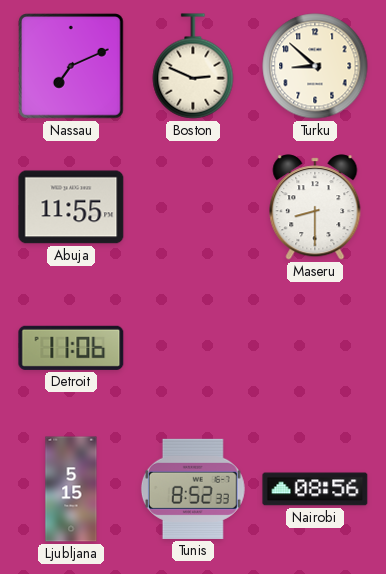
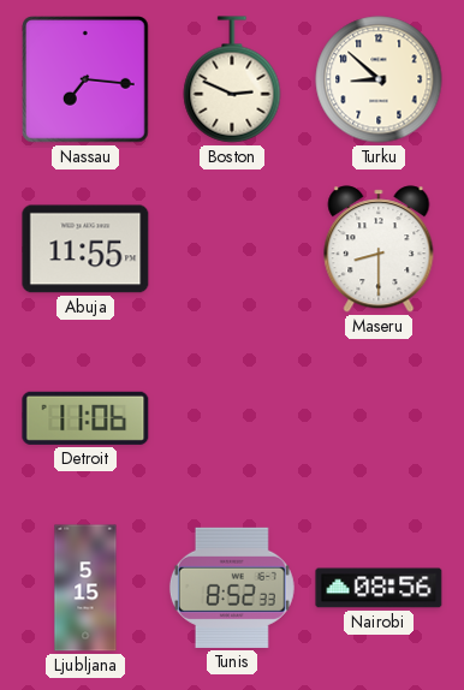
Nassau: 7:11 -> 7:16
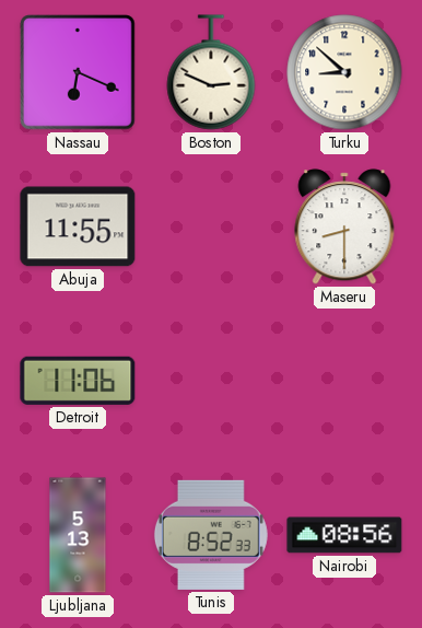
Nassau: 7:16 -> 6:19
Ljubljana: 5:15 -> 5:13
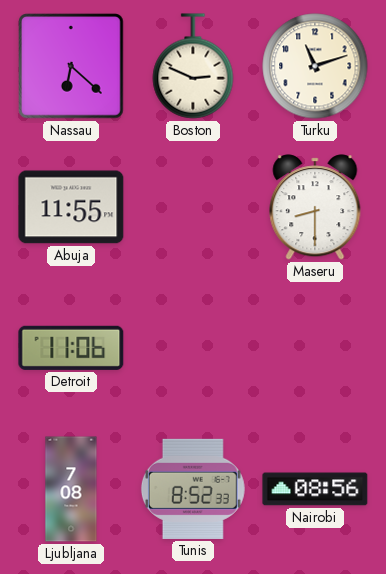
Nassau: 6:19 -> 6:22
Turku: 8:52 -> 11:12
Ljubljana: 5:13 -> 7:08
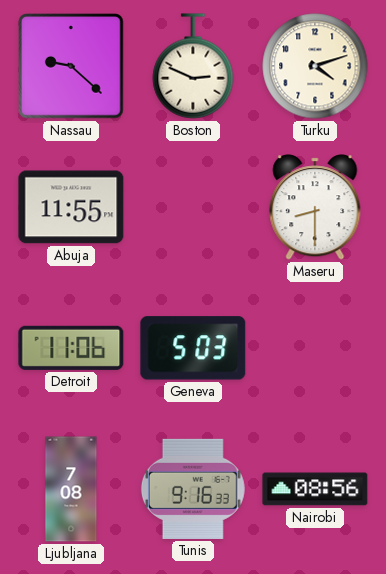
Nassau: 6:22 -> 9:22
Turku: 11:12 -> 4:12
Geneva: none -> 5:03
Tunis: 8:52 -> 9:16
